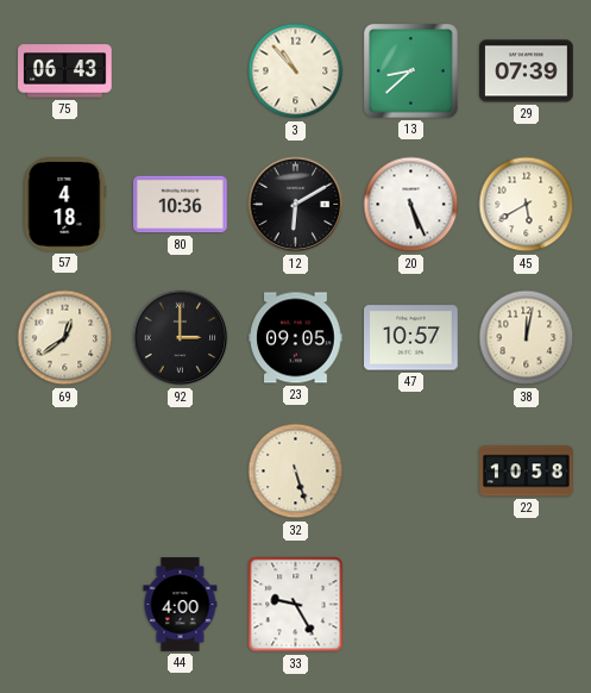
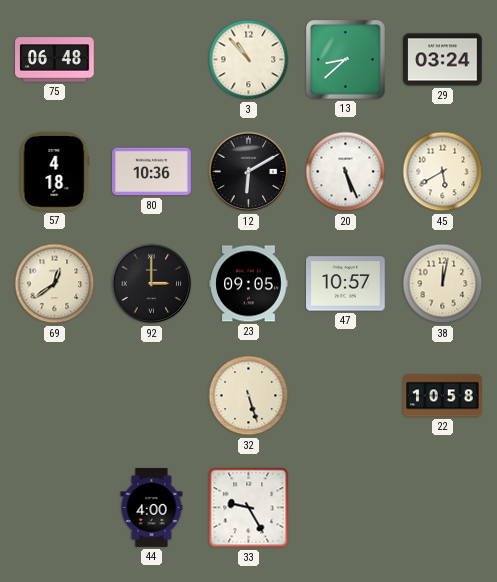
75: 06:43 -> 06:48
29: 07:39 -> 03:24
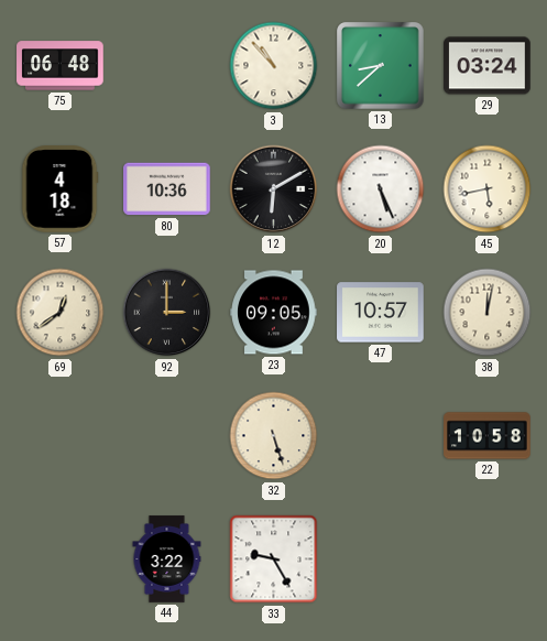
45: 5:40 -> 5:43
44: 4:00 -> 3:22
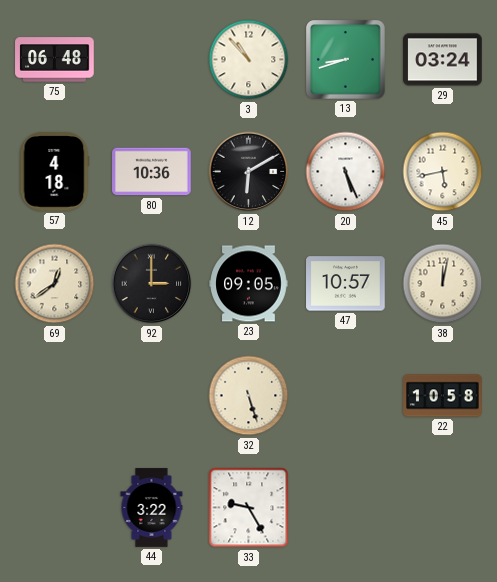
13: 8:38 -> 8:42
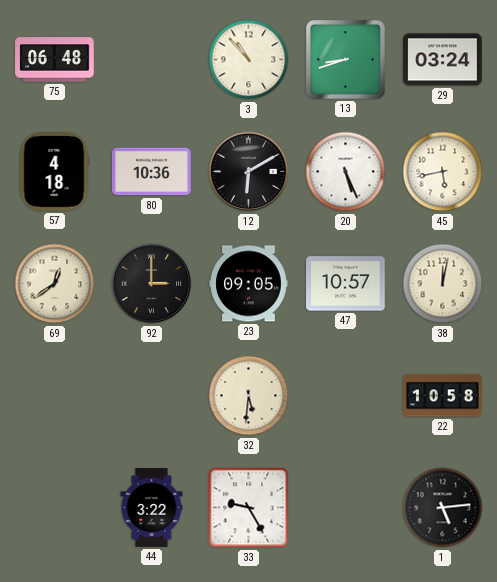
32: 5:27 -> 5:31
1: none -> 5:14
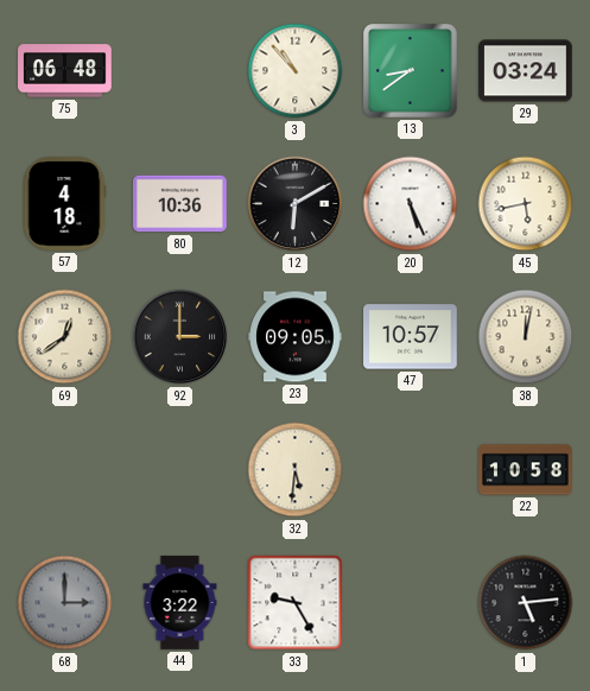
13: 8:42 -> 8:39
68: none -> 3:00
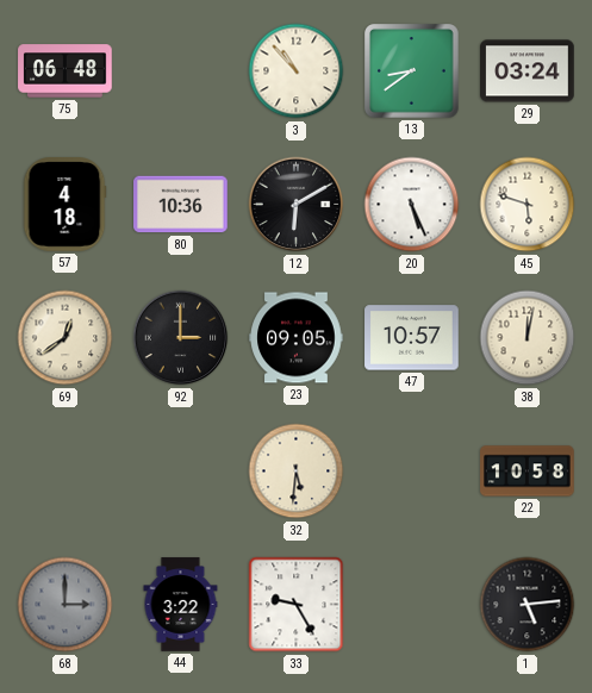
45: 5:43 -> 5:48
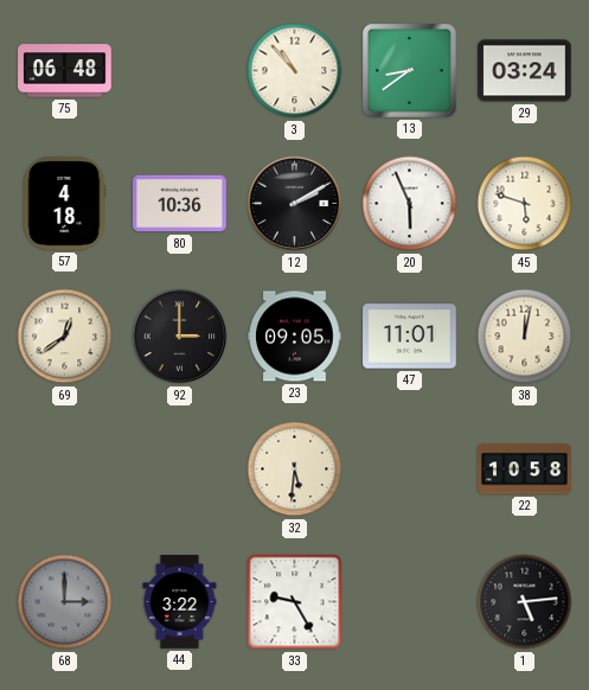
12: 6:10 -> 2:10
20: 5:26 -> 5:56
47: 10:57 -> 11:01
